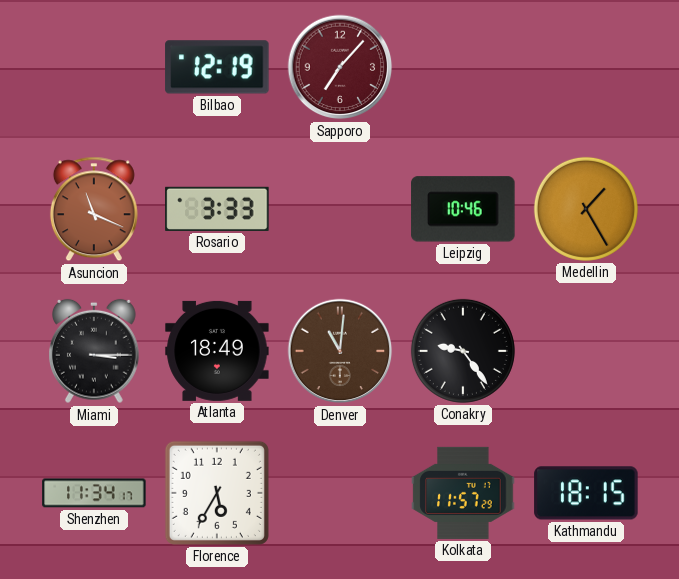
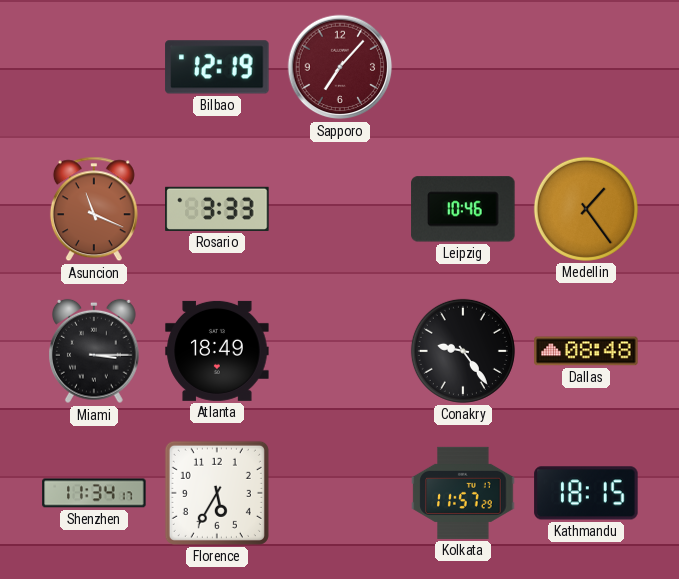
Medellin: 1:25 -> 1:24
Denver: 11:01 -> none
Dallas: none -> 08:48
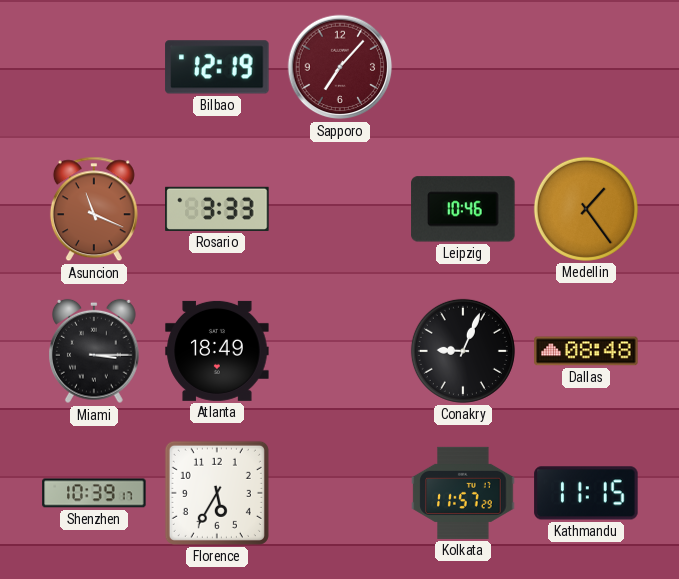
Conakry: 9:24 -> 9:04
Shenzhen: 11:34 -> 10:39
Kathmandu: 18:15 -> 11:15
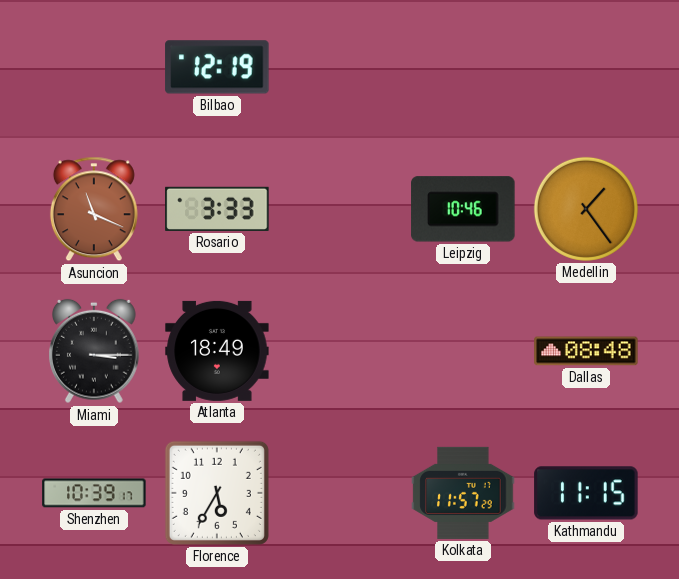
Sapporo: 7:07 -> none
Conakry: 9:04 -> none
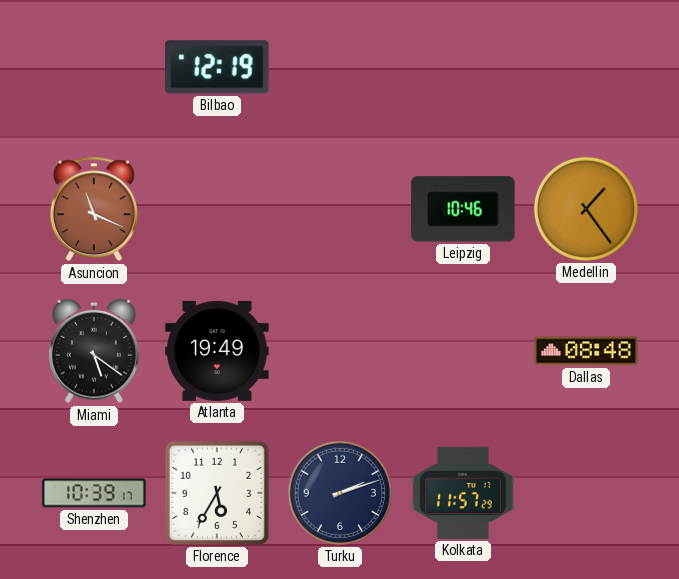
Rosario: 3:33 -> none
Miami: 3:15 -> 5:21
Atlanta: 18:49 -> 19:49
Turku: none -> 2:12
Kathmandu: 11:15 -> none
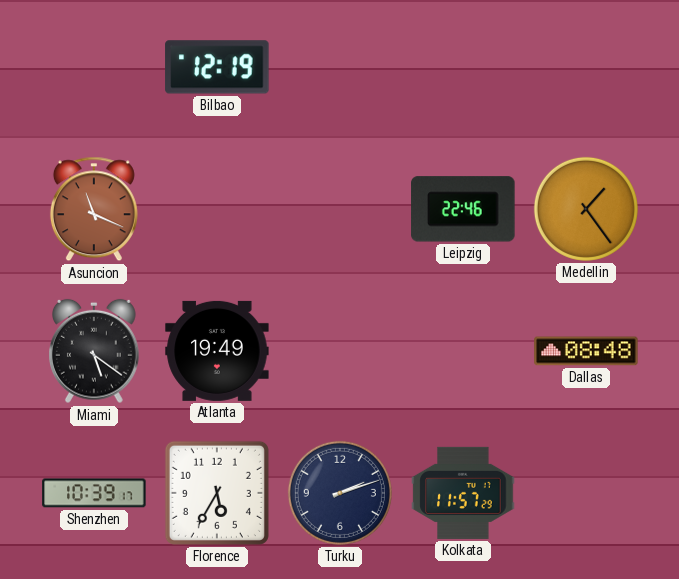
Leipzig: 10:46 -> 22:46
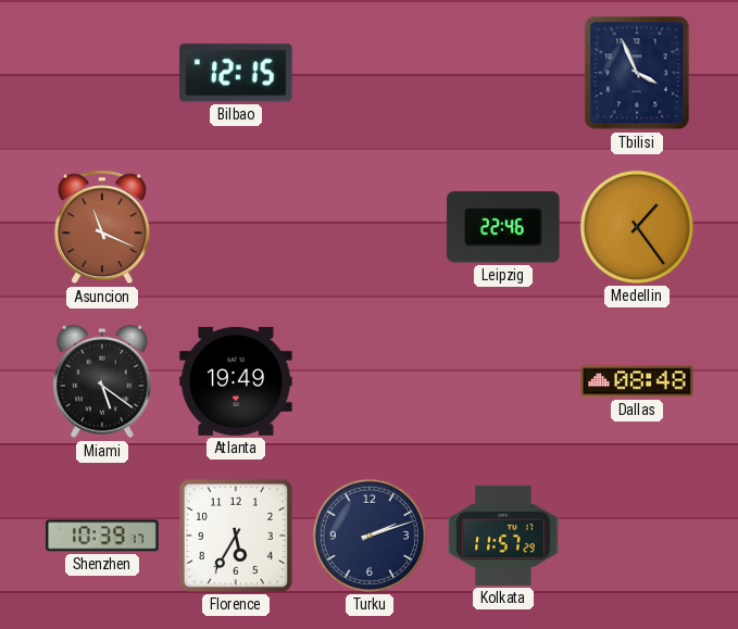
Bilbao: 12:19 -> 12:15
Tbilisi: none -> 3:56
